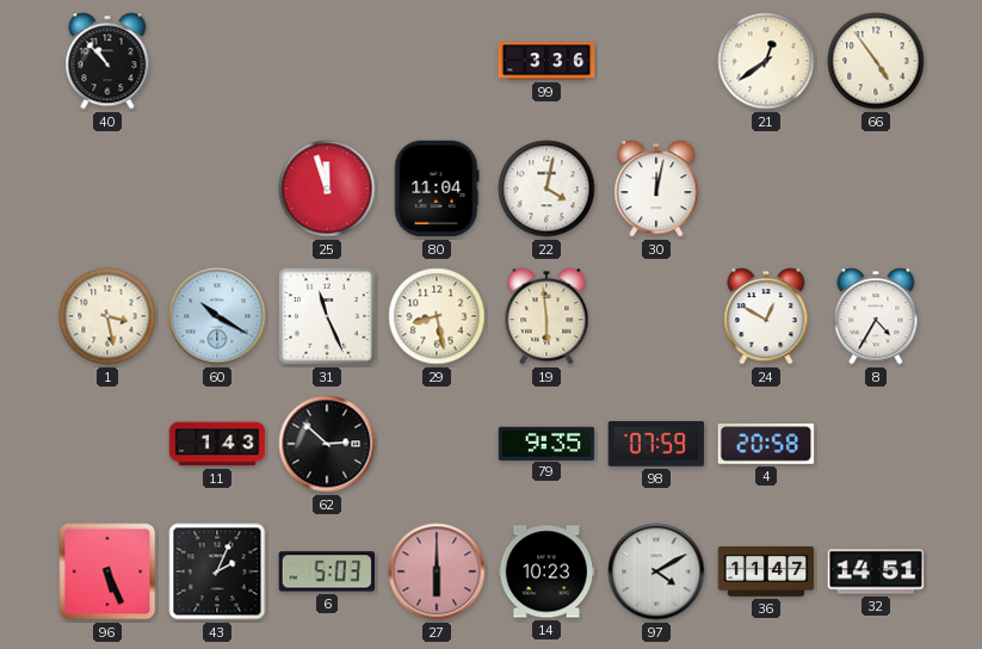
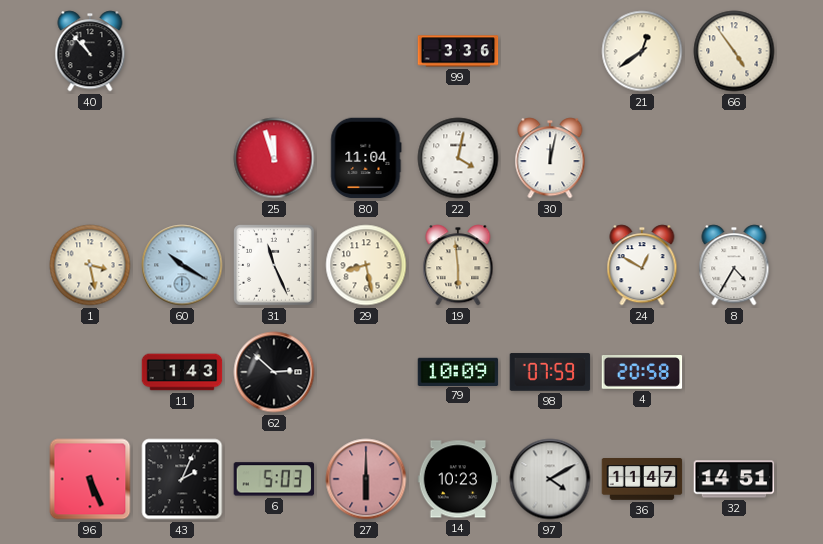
79: 9:35 -> 10:09
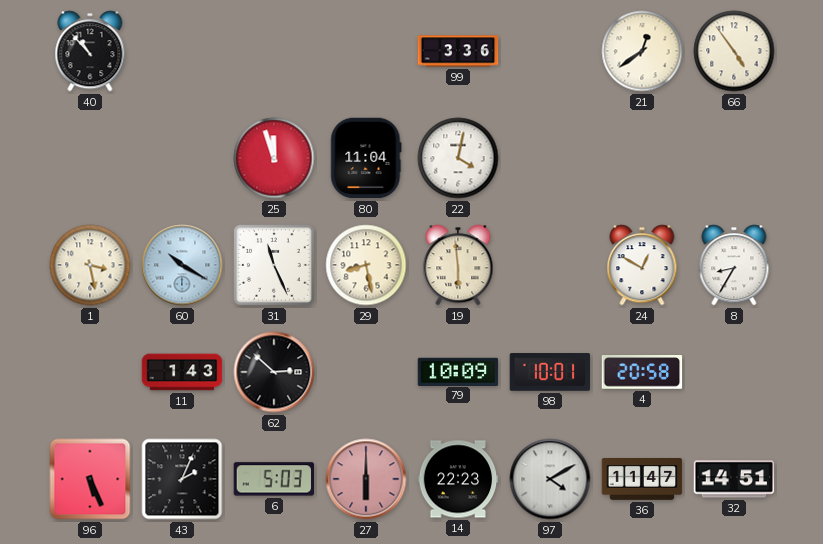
30: 12:02 -> none
8: 4:35 -> 8:35
98: 07:59 -> 10:01
14: 10:23 -> 22:23
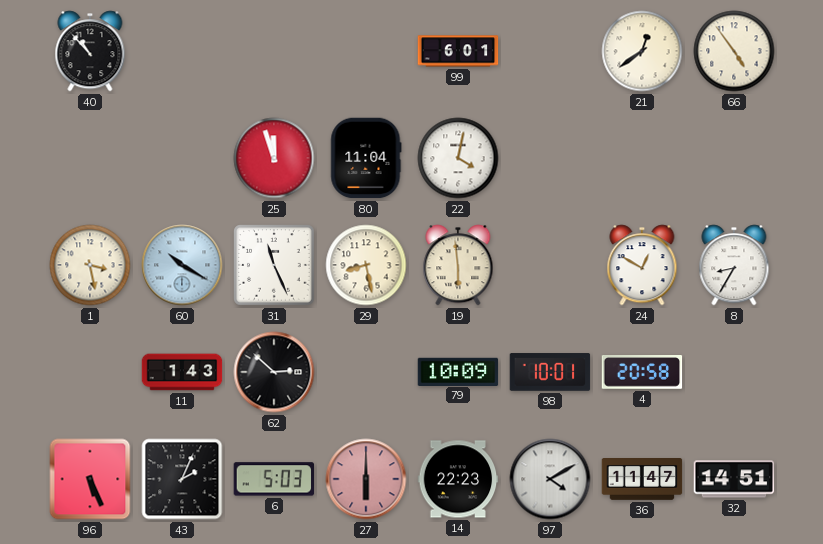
99: 3:36 -> 6:01
